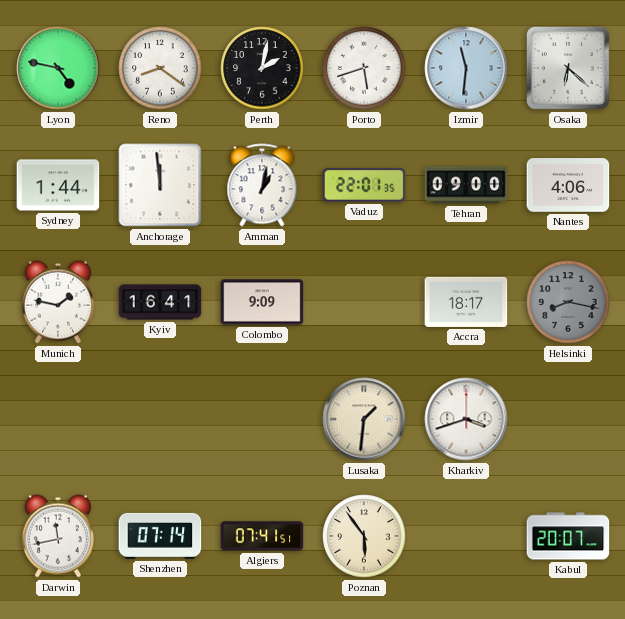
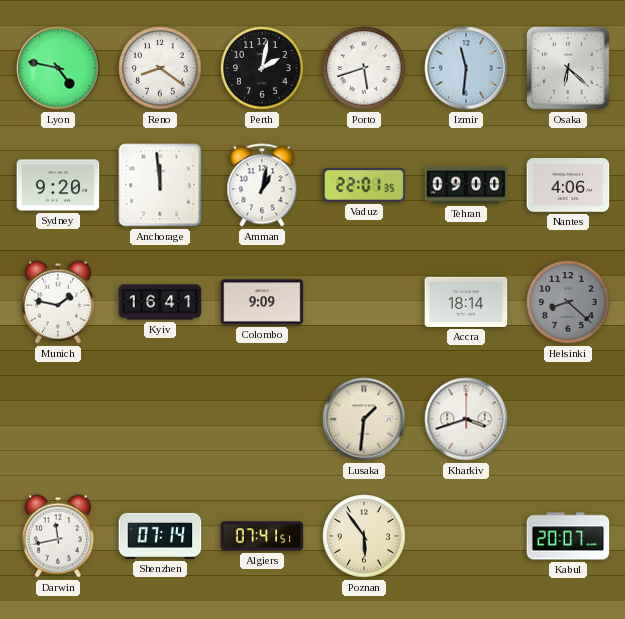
Sydney: 1:44 -> 9:20
Accra: 18:17 -> 18:14
Helsinki: 8:17 -> 8:22
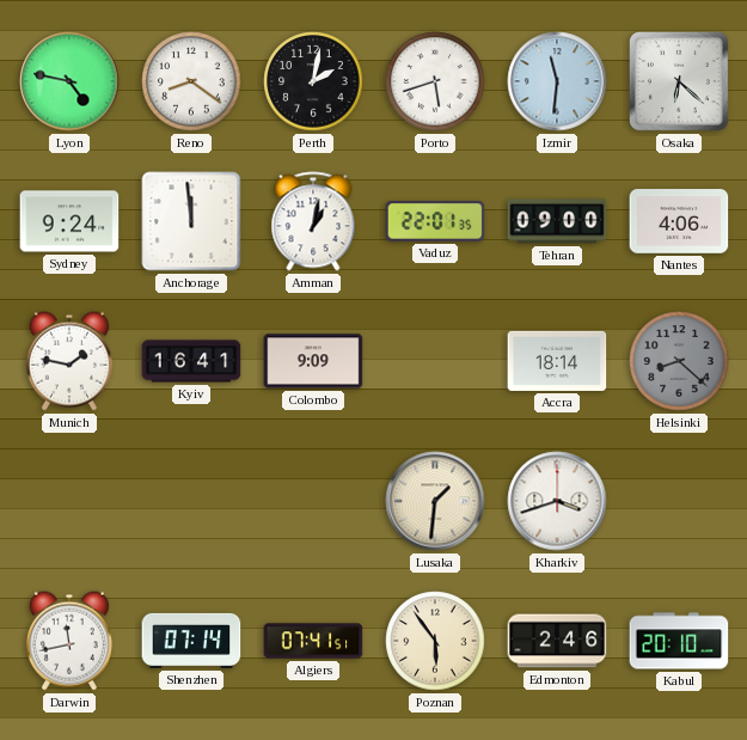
Sydney: 9:20 -> 9:24
Edmonton: none -> 2:46
Kabul: 20:07 -> 20:10
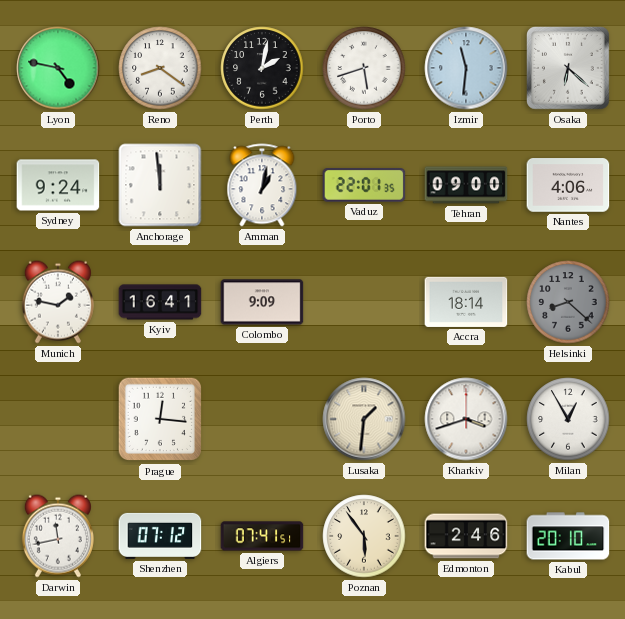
Prague: none -> 12:16
Milan: none -> 12:55
Shenzhen: 07:14 -> 07:12
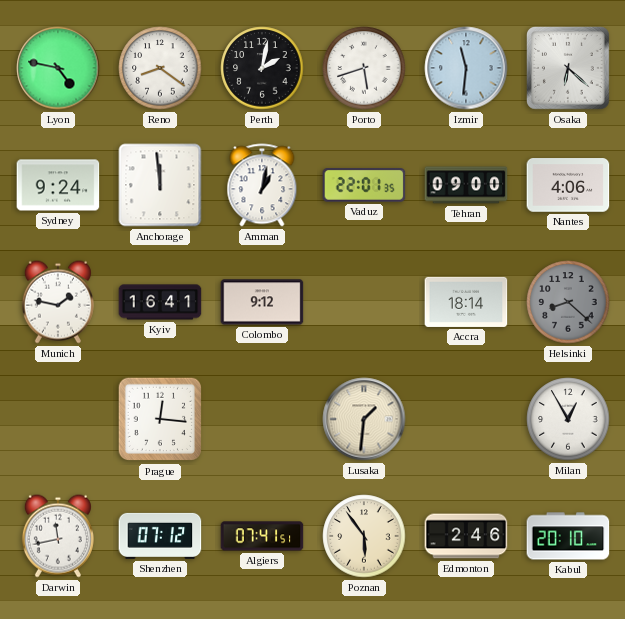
Colombo: 9:09 -> 9:12
Kharkiv: 3:42 -> none
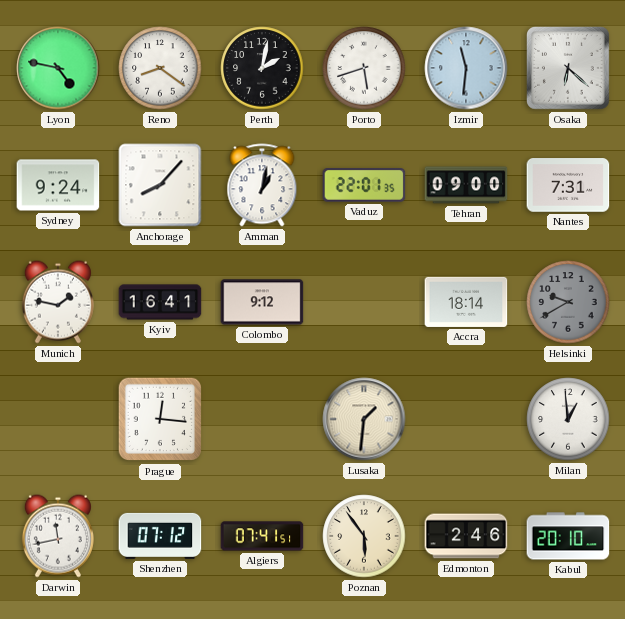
Anchorage: 11:59 -> 8:07
Nantes: 4:06 -> 7:31
Helsinki: 8:22 -> 9:40
Milan: 12:55 -> 12:59
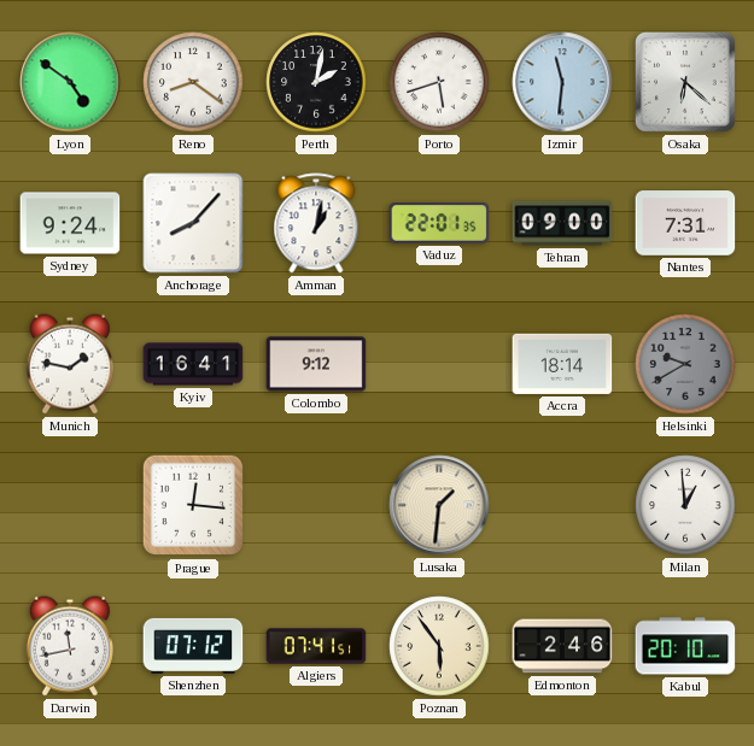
Lyon: 4:47 -> 4:51
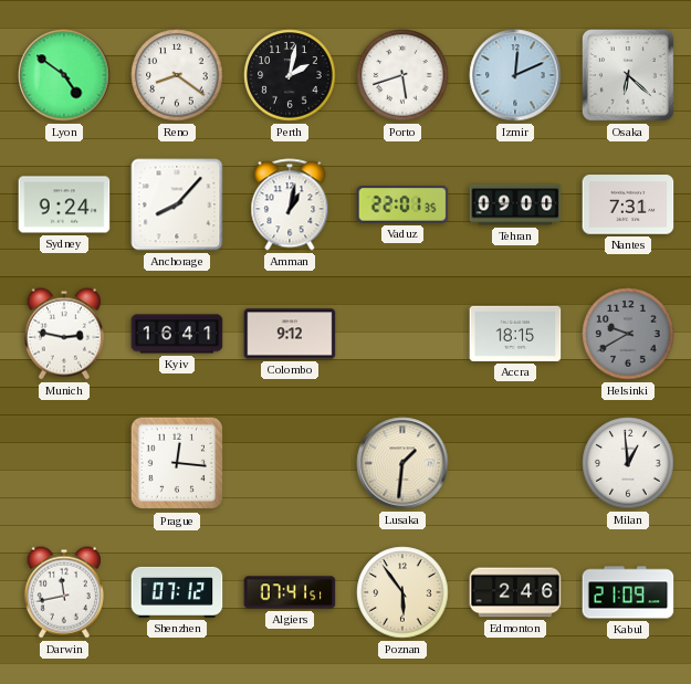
Izmir: 11:31 -> 12:11
Munich: 1:47 -> 2:47
Accra: 18:14 -> 18:15
Kabul: 20:10 -> 21:09
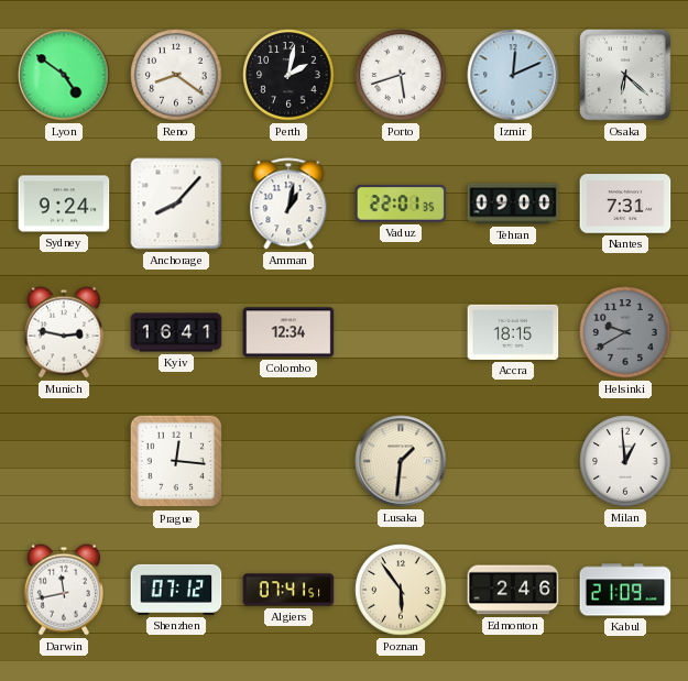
Colombo: 9:12 -> 12:34
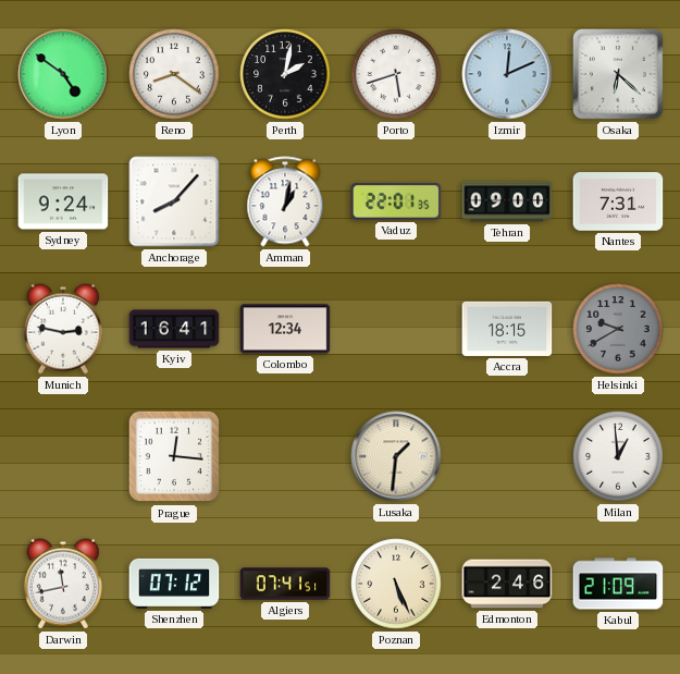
Poznan: 5:54 -> 5:26
